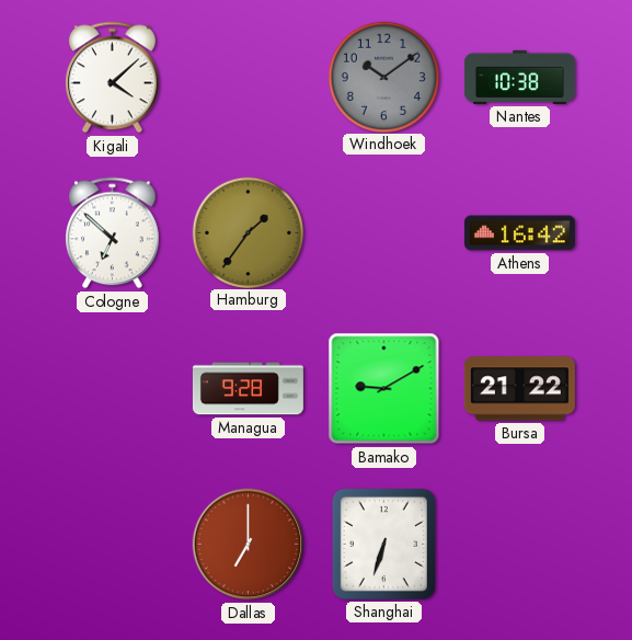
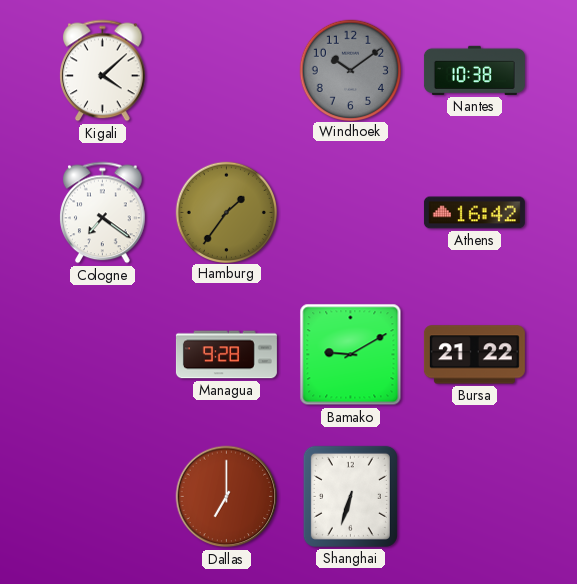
Cologne: 6:52 -> 7:21
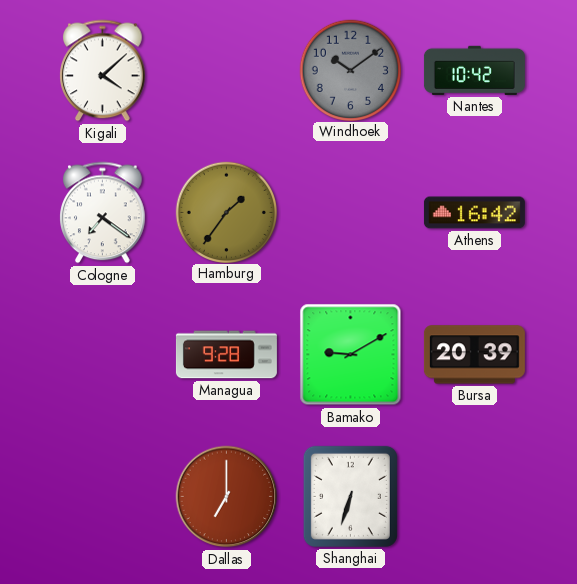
Nantes: 10:38 -> 10:42
Bursa: 21:22 -> 20:39
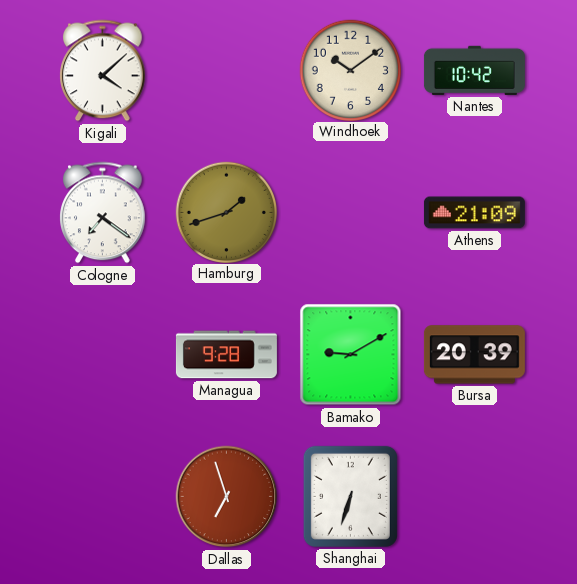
Windhoek dial: grey -> cream
Hamburg: 1:36 -> 1:42
Athens: 16:42 -> 21:09
Dallas: 7:00 -> 6:57
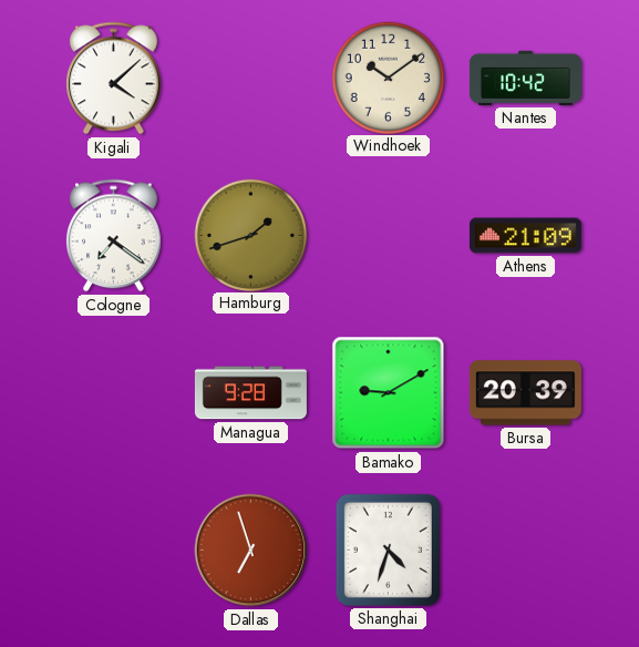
Shanghai: 6:33 -> 4:33
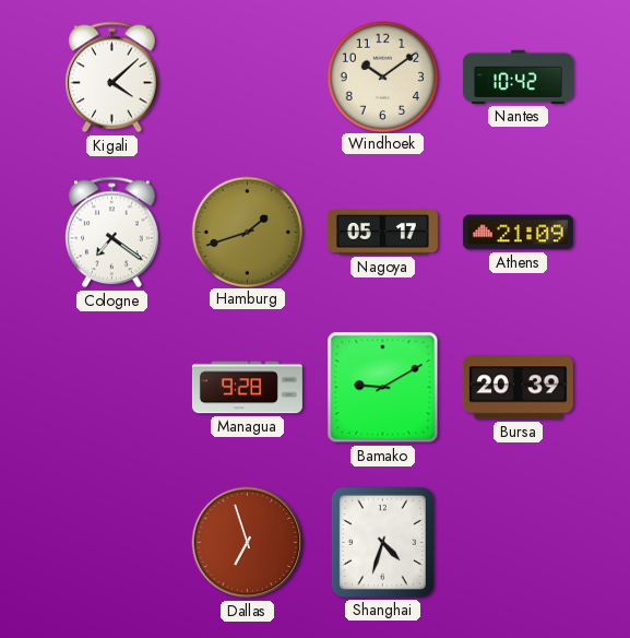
Nagoya: none -> 05:17
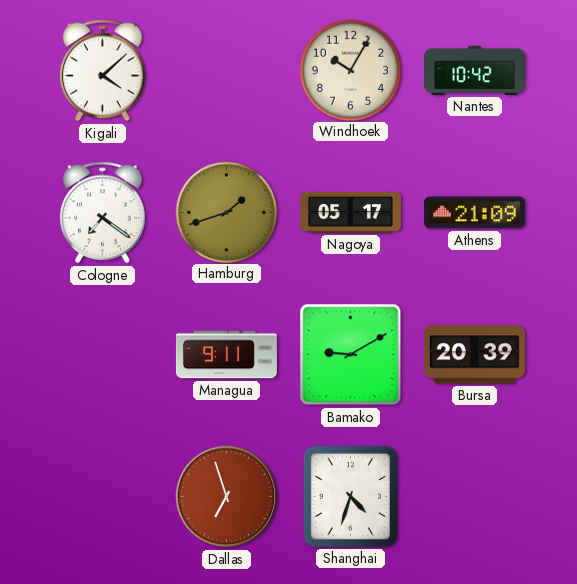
Windhoek: 10:09 -> 10:05
Managua: 9:28 -> 9:11
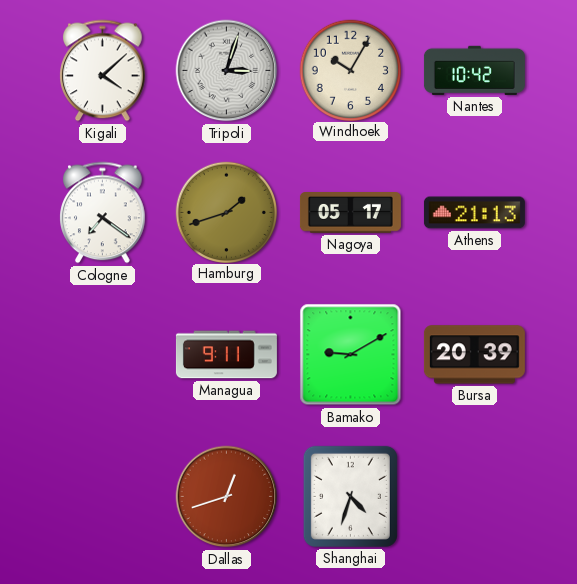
Tripoli: none -> 3:03
Athens: 21:09 -> 21:13
Dallas: 6:57 -> 12:42
